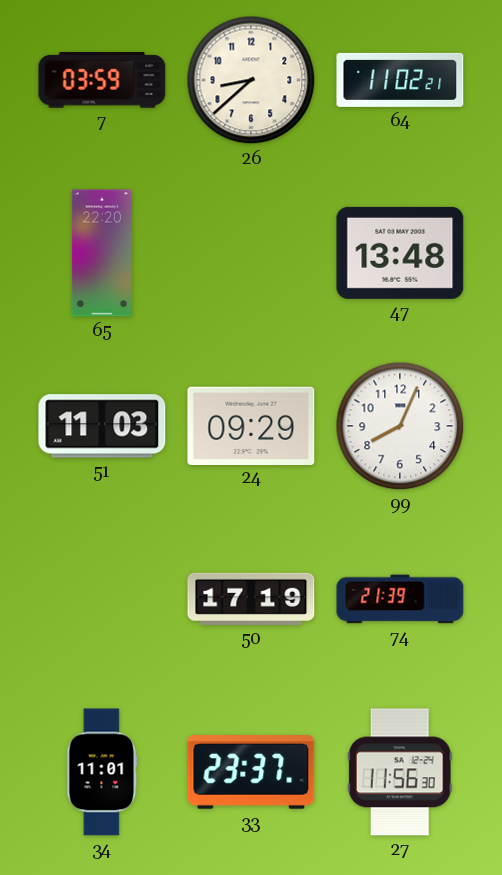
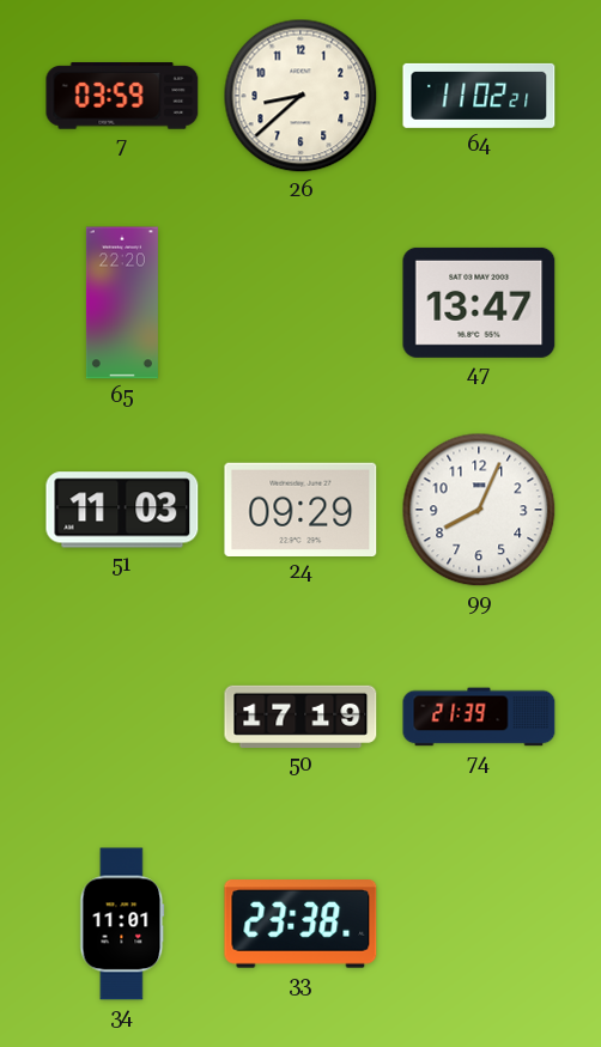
47: 13:48 -> 13:47
33: 23:37 -> 23:38
27: 11:56 -> none
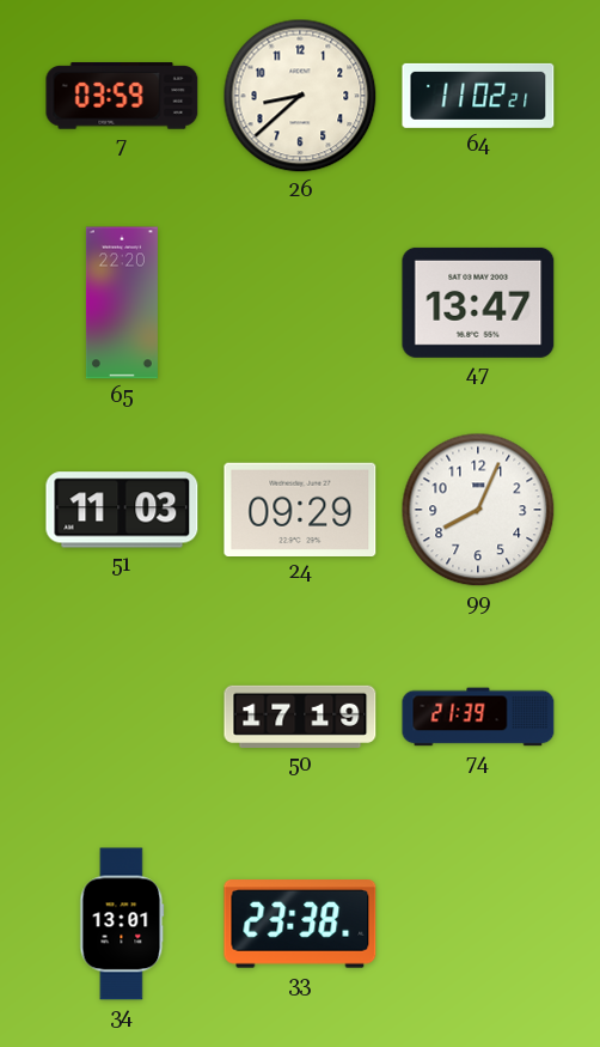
34: 11:01 -> 13:01
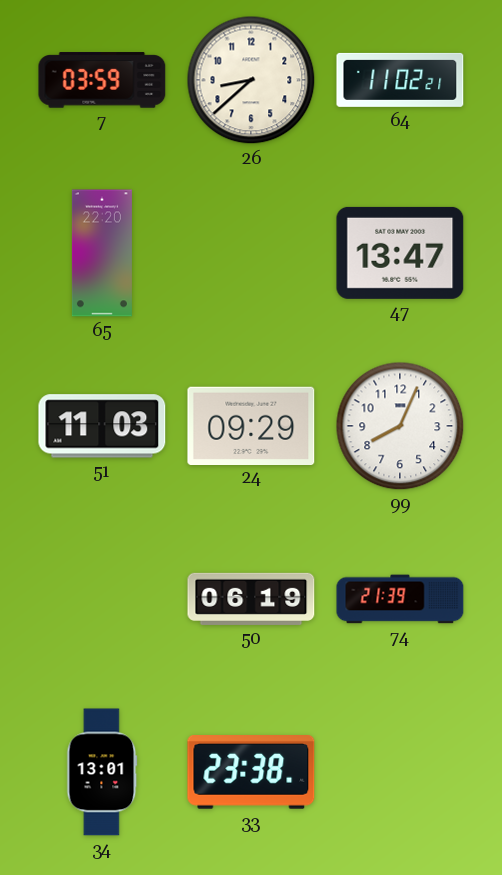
50: 17:19 -> 06:19
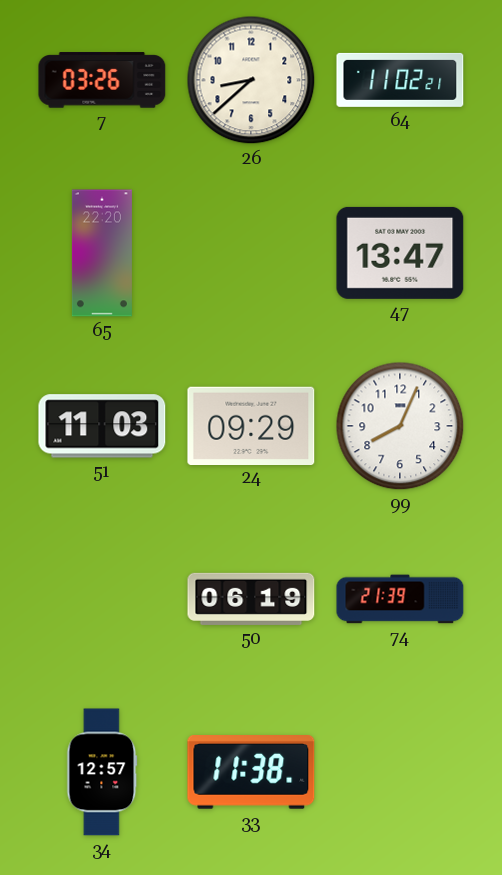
7: 03:59 -> 03:26
34: 13:01 -> 12:57
33: 23:38 -> 11:38
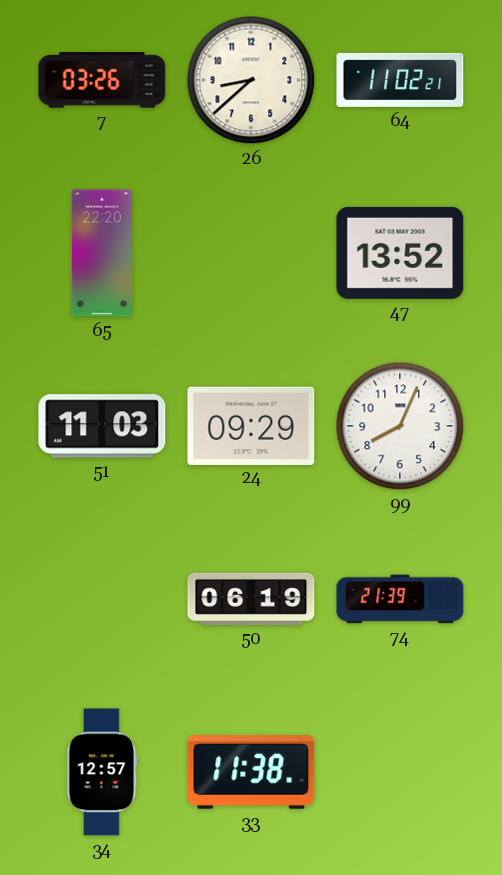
47: 13:47 -> 13:52
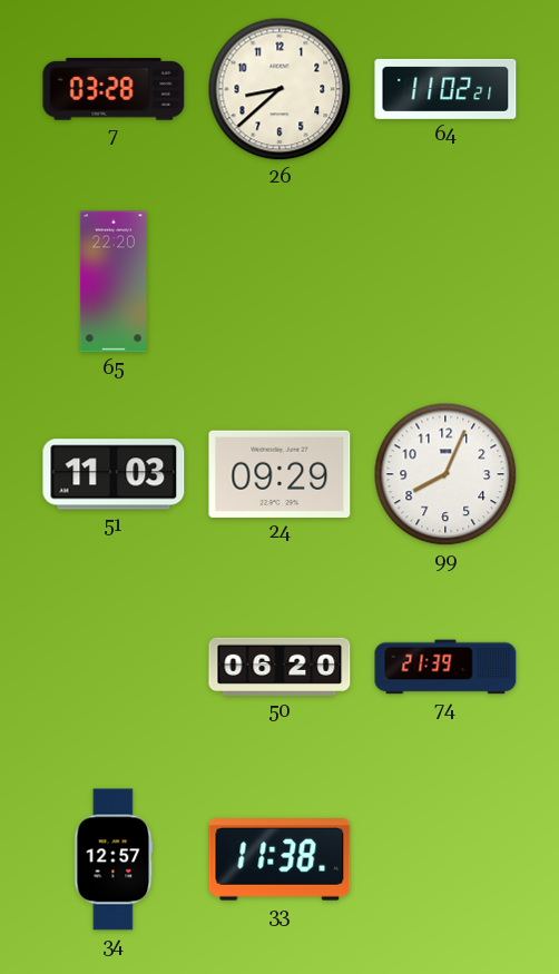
7: 03:26 -> 03:28
47: 13:52 -> none
50: 06:19 -> 06:20
